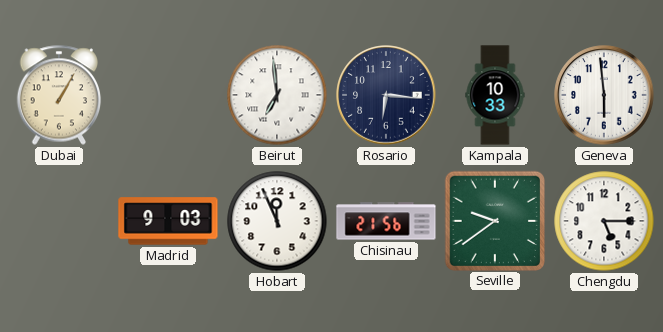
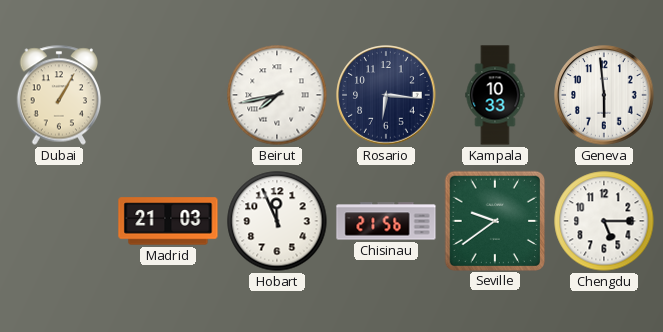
Beirut: 6:59 -> 7:43
Madrid: 9:03 -> 21:03
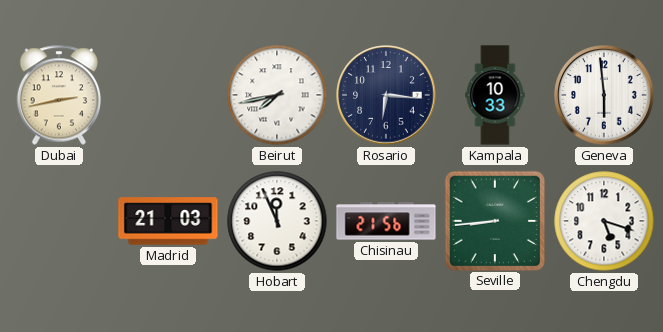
Dubai: 1:05 -> 2:43
Seville: 9:39 -> 8:44
Chengdu: 5:15 -> 5:18
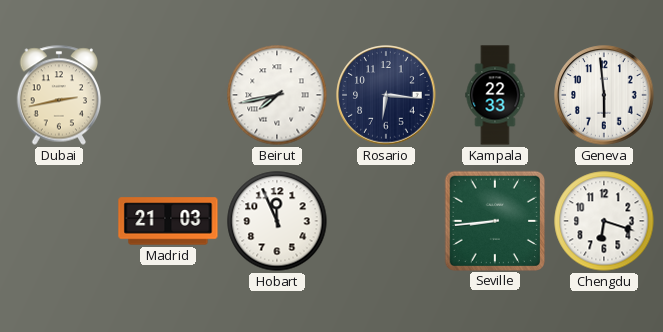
Kampala: 10:33 -> 22:33
Chisinau: 21:56 -> none
Chengdu: 5:18 -> 6:18
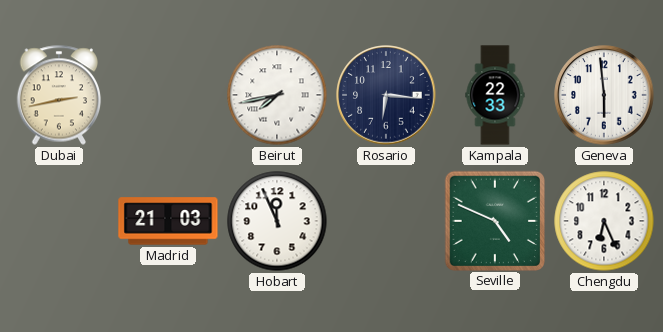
Seville: 8:44 -> 4:49
Chengdu: 6:18 -> 6:26
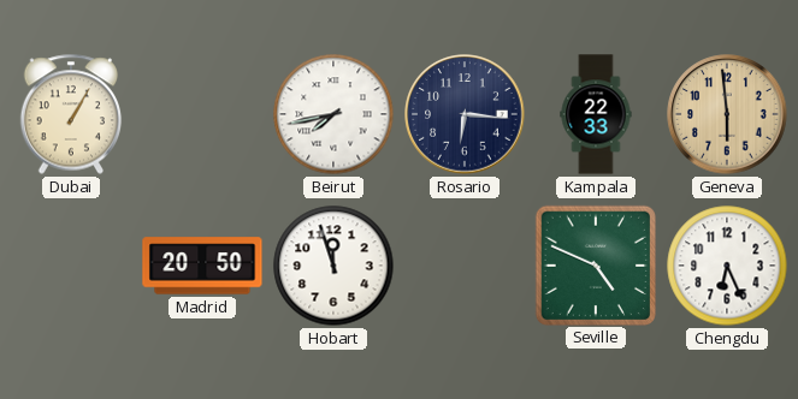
Dubai: 2:43 -> 1:05
Geneva dial: white -> champagne
Madrid: 21:03 -> 20:50
Hobart: 11:56 -> 11:57
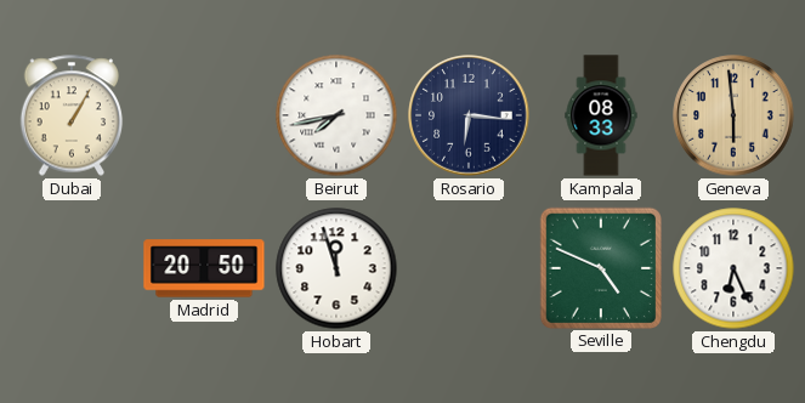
Kampala: 22:33 -> 08:33
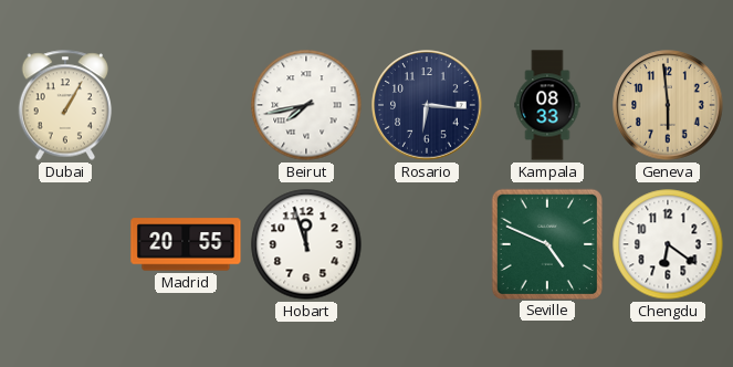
Madrid: 20:50 -> 20:55
Chengdu: 6:26 -> 6:21
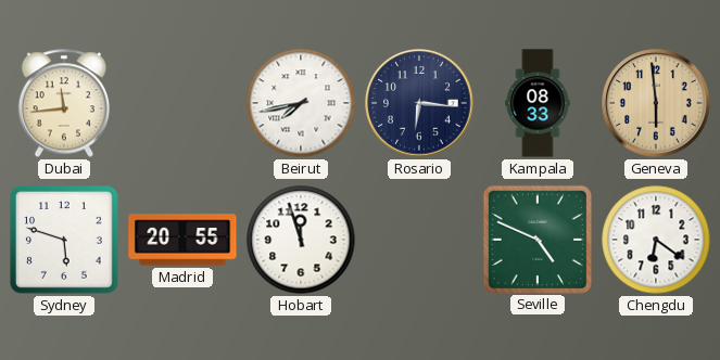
Dubai: 1:05 -> 11:44
Sydney: none -> 5:48
